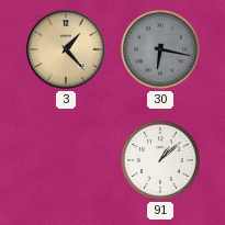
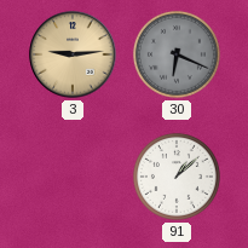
3: 1:23 -> 9:14
30: 6:17 -> 6:19
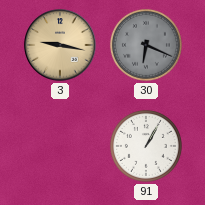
3: 9:14 -> 9:17
91: 1:08 -> 1:05
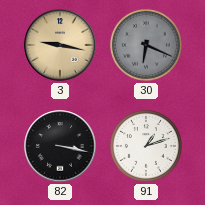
82: none -> 3:17
91: 1:05 -> 1:12
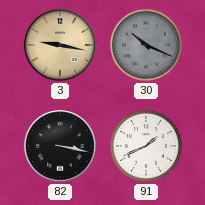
30: 6:19 -> 10:19
91: 1:12 -> 1:41
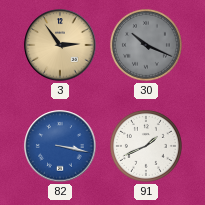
3: 9:17 -> 2:54
82 dial: black -> blue
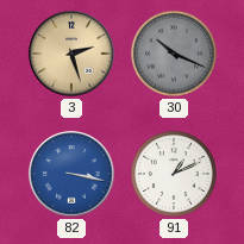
3: 2:54 -> 2:27
91: 1:41 -> 1:11
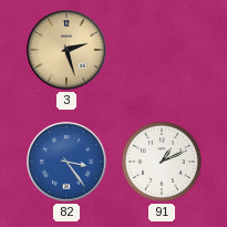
30: 10:19 -> none
82: 3:17 -> 3:24
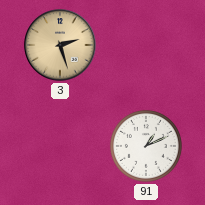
82: 3:24 -> none
